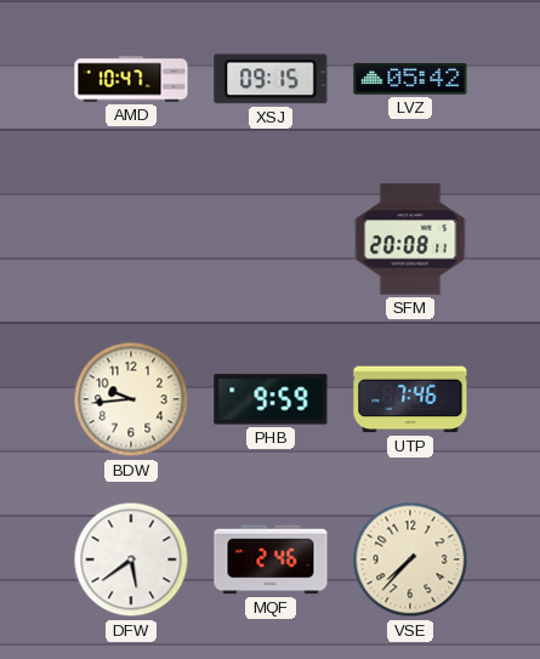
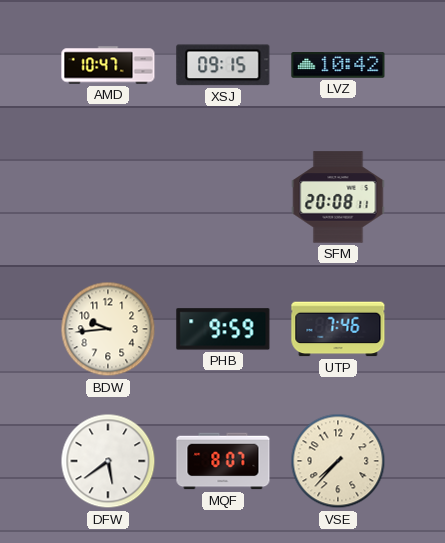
LVZ: 05:42 -> 10:42
MQF: 2:46 -> 8:07
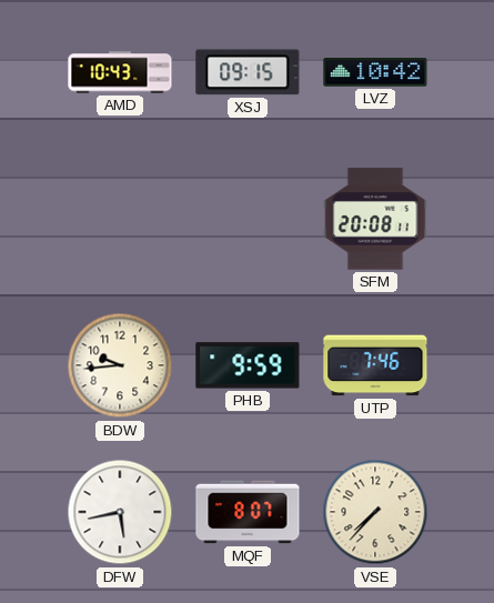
AMD: 10:47 -> 10:43
DFW: 5:39 -> 5:43
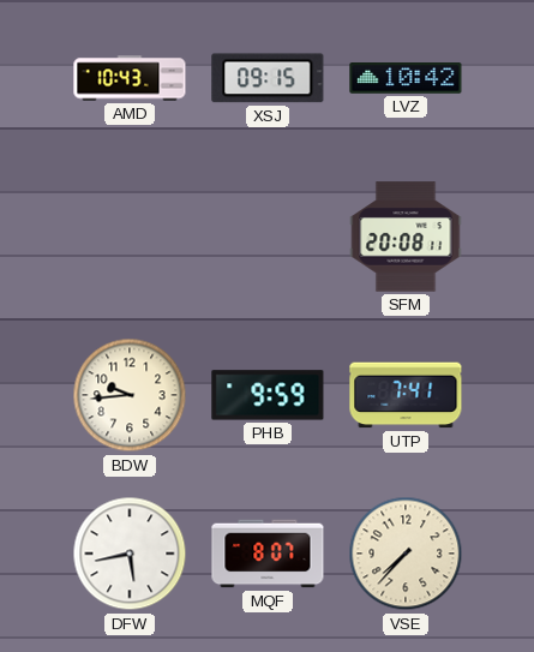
UTP: 7:46 -> 7:41
